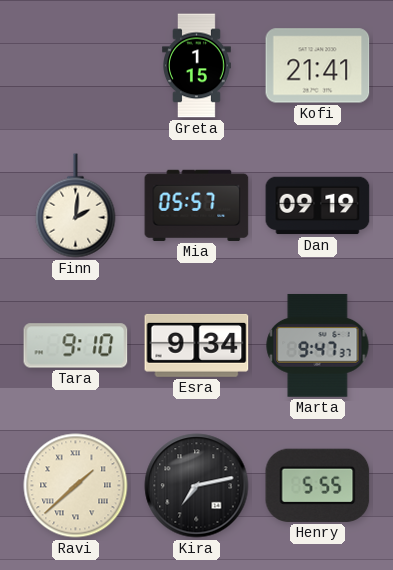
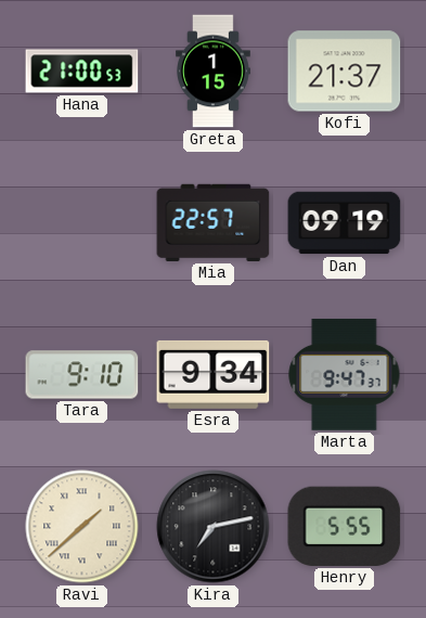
Hana: none -> 21:00
Kofi: 21:41 -> 21:37
Finn: 2:01 -> none
Mia: 05:57 -> 22:57
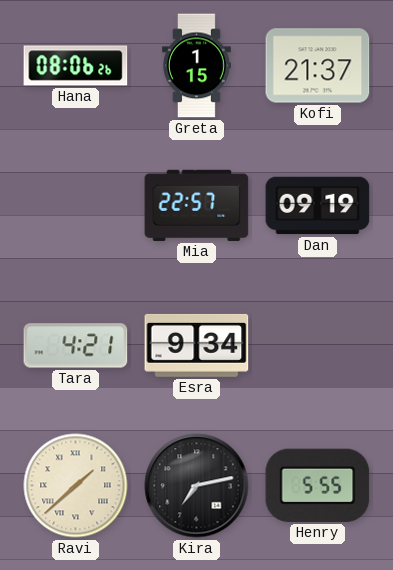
Hana: 21:00 -> 08:06
Tara: 9:10 -> 4:21
Marta: 9:47 -> none
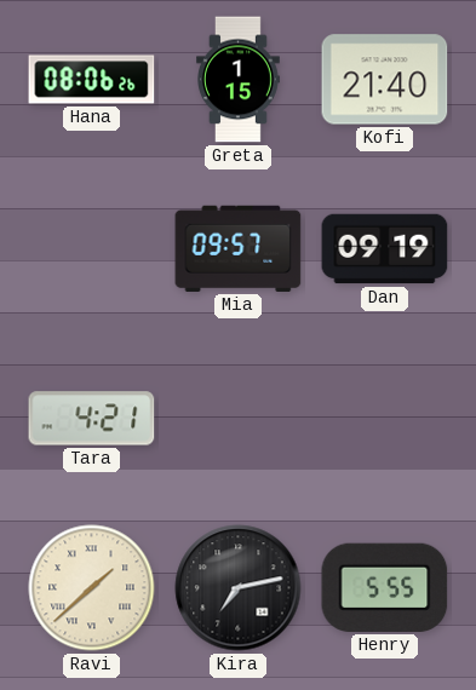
Kofi: 21:37 -> 21:40
Mia: 22:57 -> 09:57
Esra: 9:34 -> none
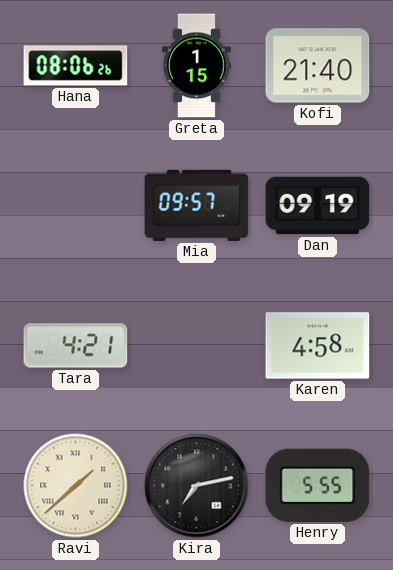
Karen: none -> 4:58
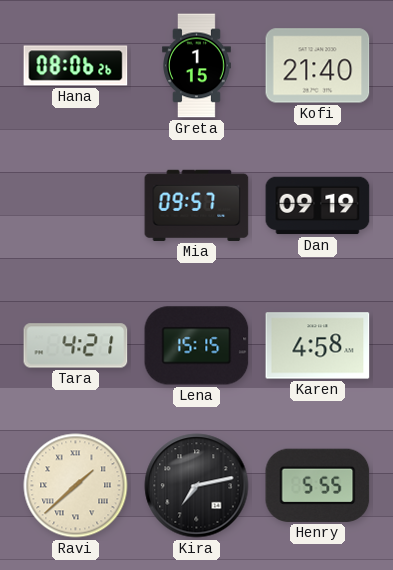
Lena: none -> 15:15
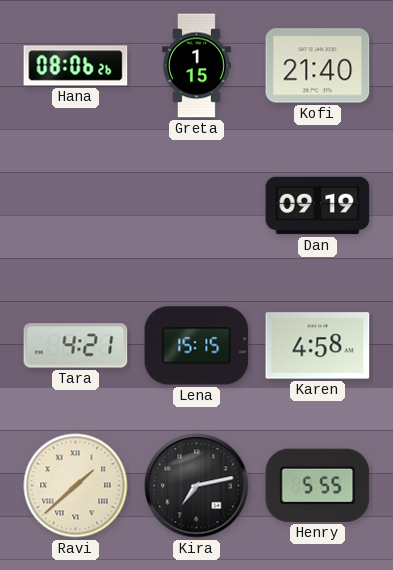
Mia: 09:57 -> none
